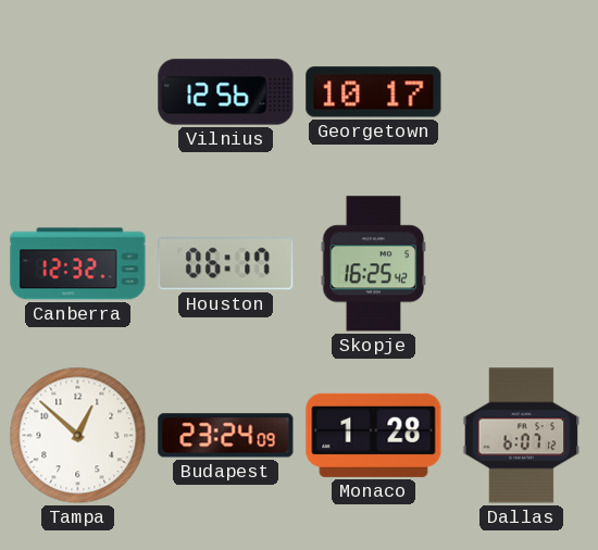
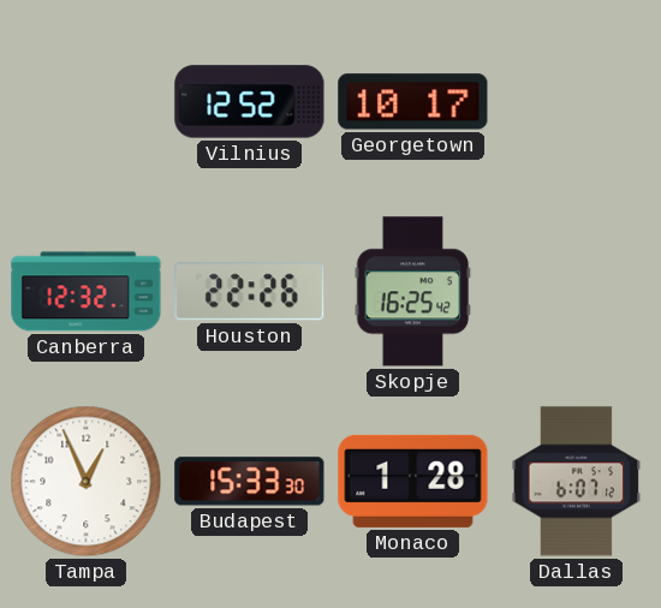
Vilnius: 12:56 -> 12:52
Houston: 06:17 -> 22:26
Tampa: 12:52 -> 12:56
Budapest: 23:24 -> 15:33
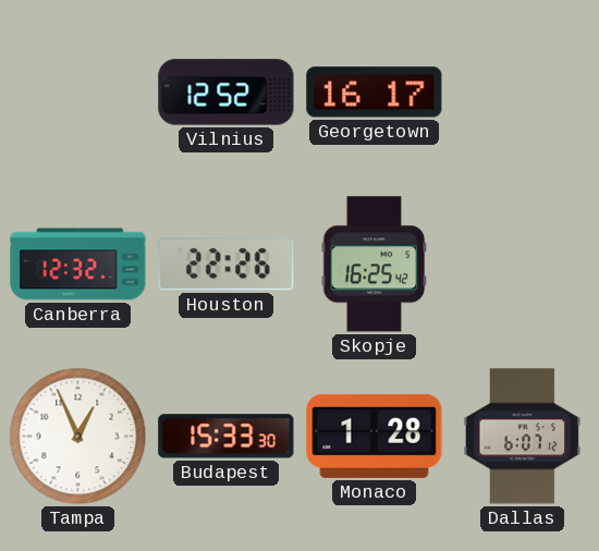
Georgetown: 10:17 -> 16:17
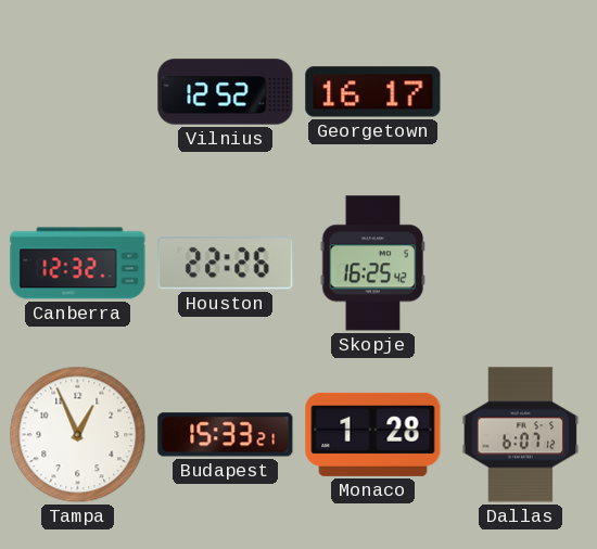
Budapest: 15:33:30 -> 15:33:21
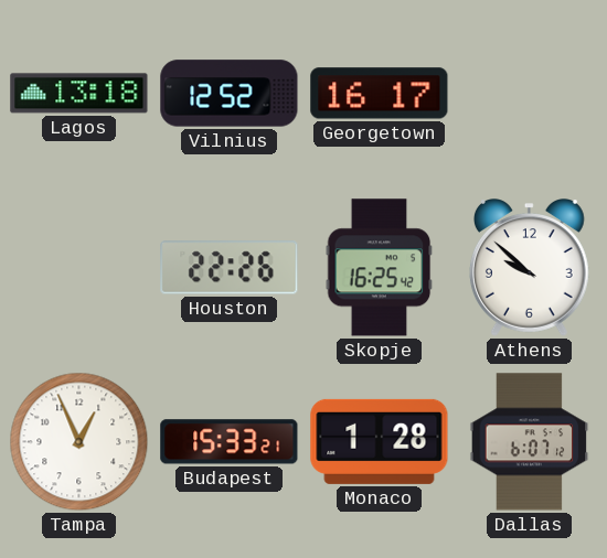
Lagos: none -> 13:18
Canberra: 12:32 -> none
Athens: none -> 9:52
